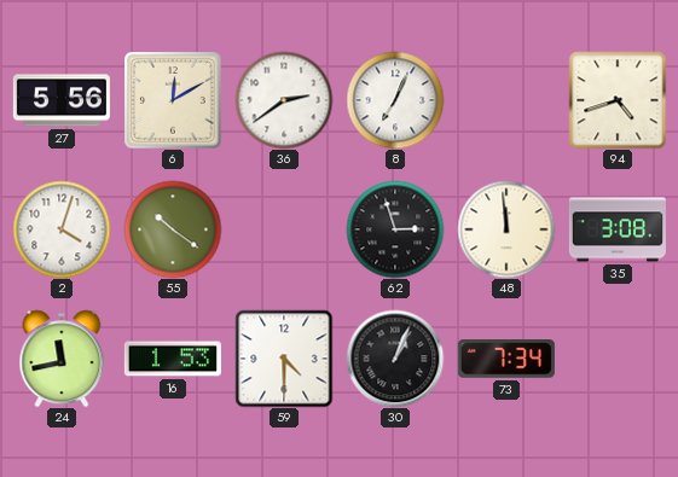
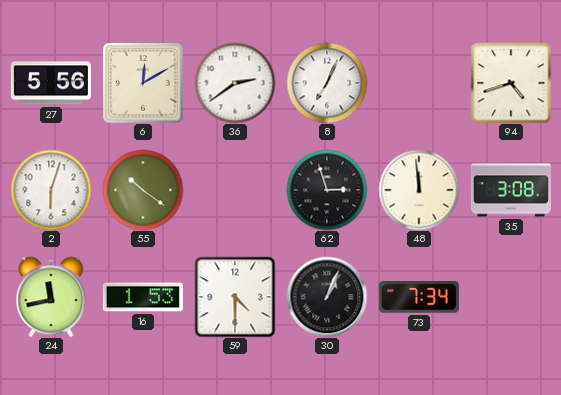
2: 4:03 -> 6:03
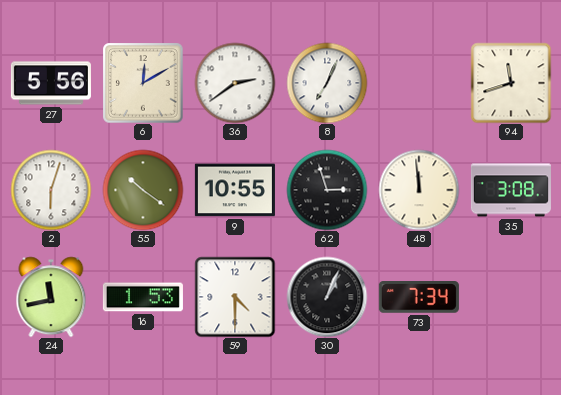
94: 4:42 -> 11:42
9: none -> 10:55
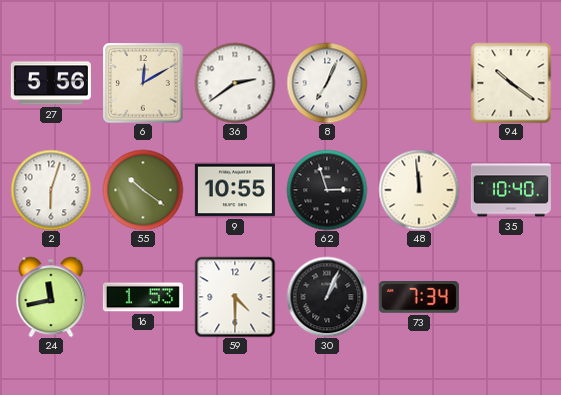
94: 11:42 -> 10:21
35: 3:08 -> 10:40
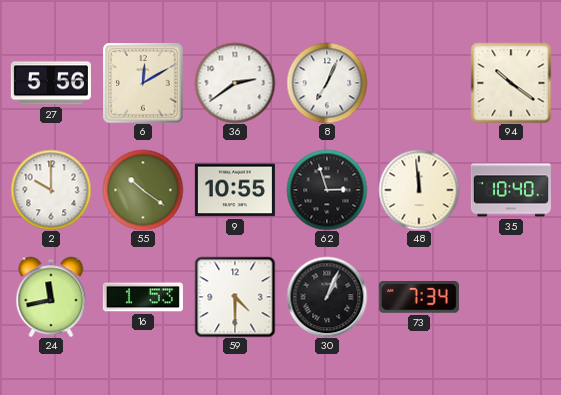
2: 6:03 -> 10:00
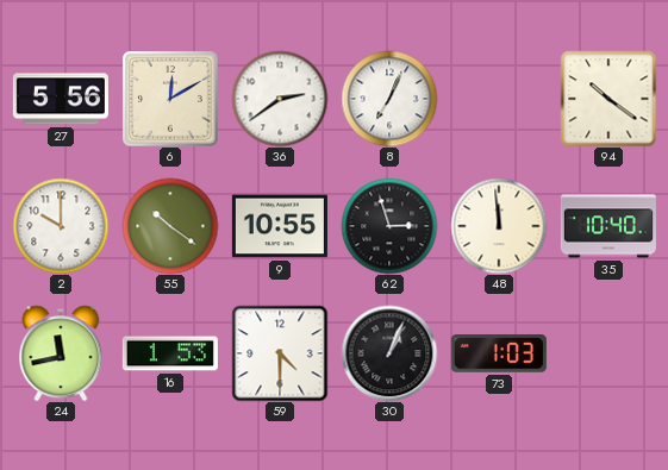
73: 7:34 -> 1:03
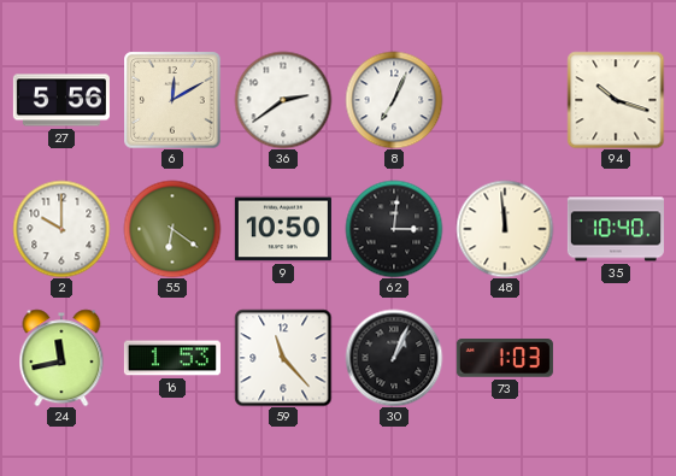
94: 10:21 -> 10:18
55: 10:21 -> 6:21
9: 10:55 -> 10:50
62: 2:57 -> 3:01
59: 4:30 -> 11:23
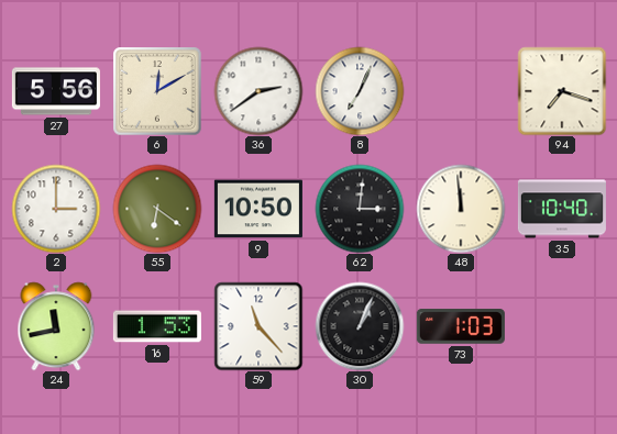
94: 10:18 -> 7:18
2: 10:00 -> 3:00
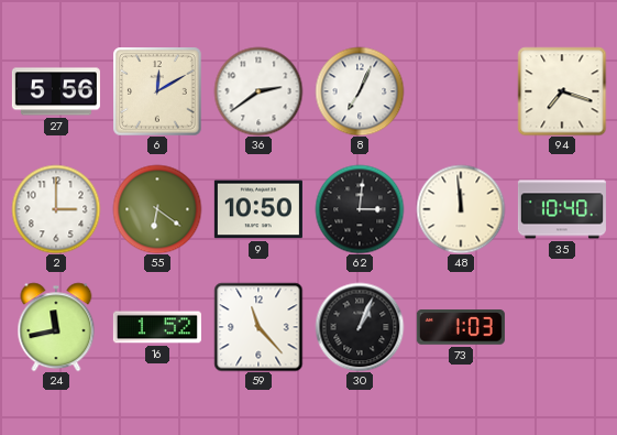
16: 1:53 -> 1:52
